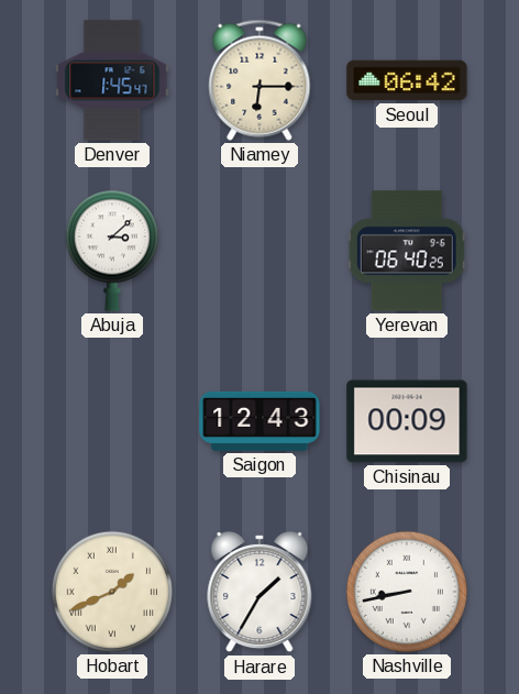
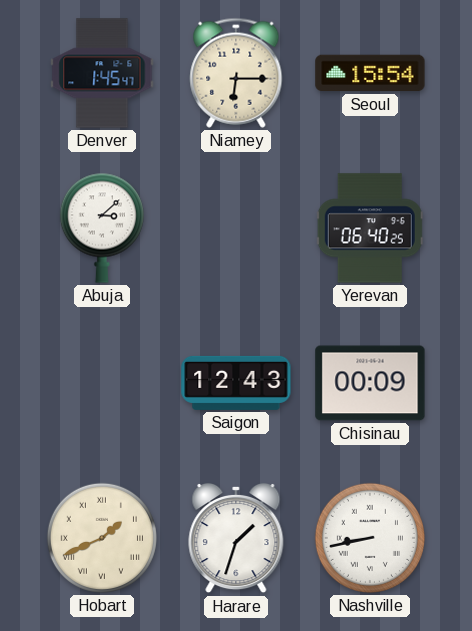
Seoul: 06:42 -> 15:54
Harare: 1:35 -> 1:33
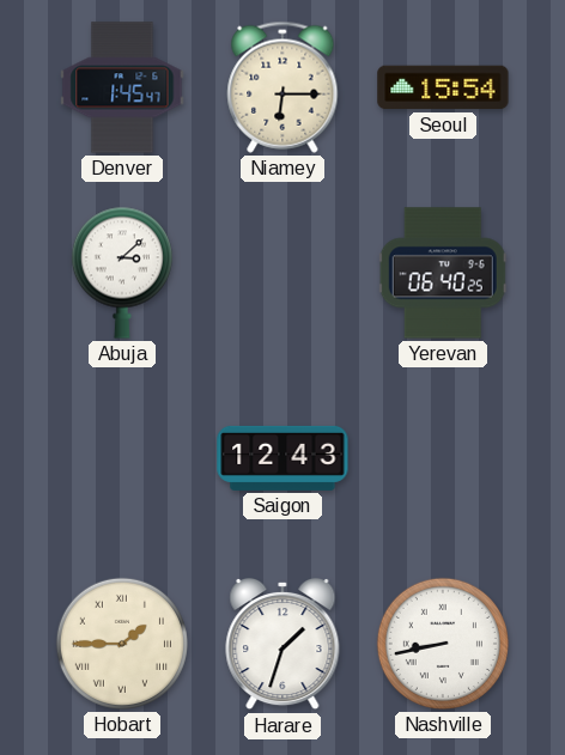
Chisinau: 00:09 -> none
Hobart: 1:41 -> 1:45
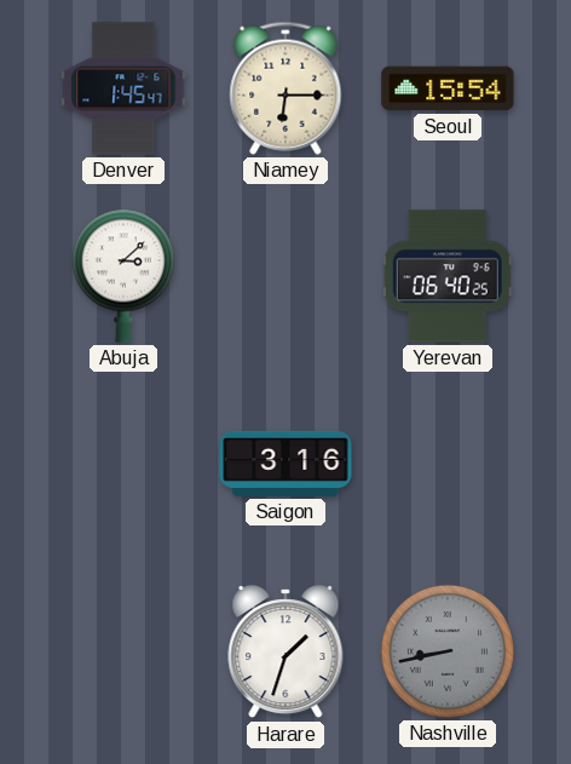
Saigon: 12:43 -> 3:16
Hobart: 1:45 -> none
Nashville dial: white -> grey
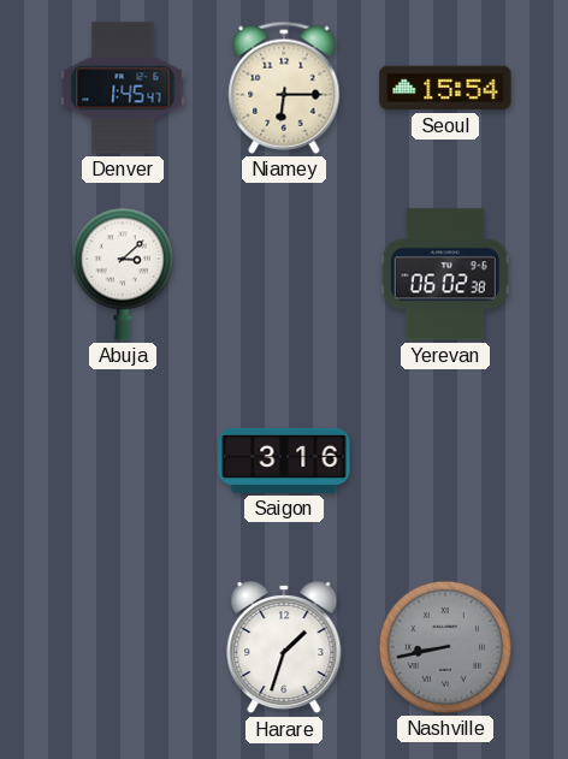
Yerevan: 06:40 -> 06:02
